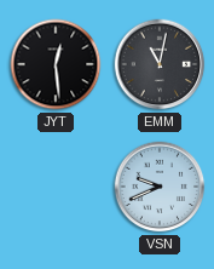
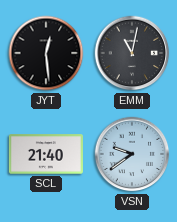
SCL: none -> 21:40
VSN: 9:41 -> 9:39
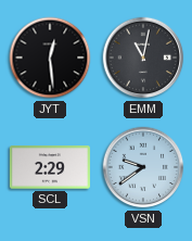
SCL: 21:40 -> 2:29
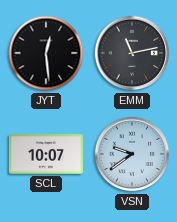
EMM: 11:02 -> 11:13
SCL: 2:29 -> 10:07
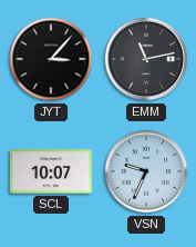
JYT: 12:29 -> 3:07
VSN: 9:39 -> 9:34
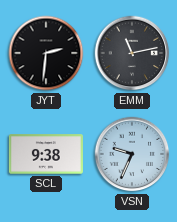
JYT: 3:07 -> 2:31
SCL: 10:07 -> 9:38
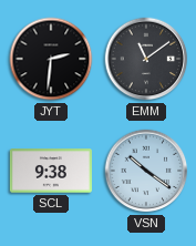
EMM: 11:13 -> 11:09
VSN: 9:34 -> 10:21
